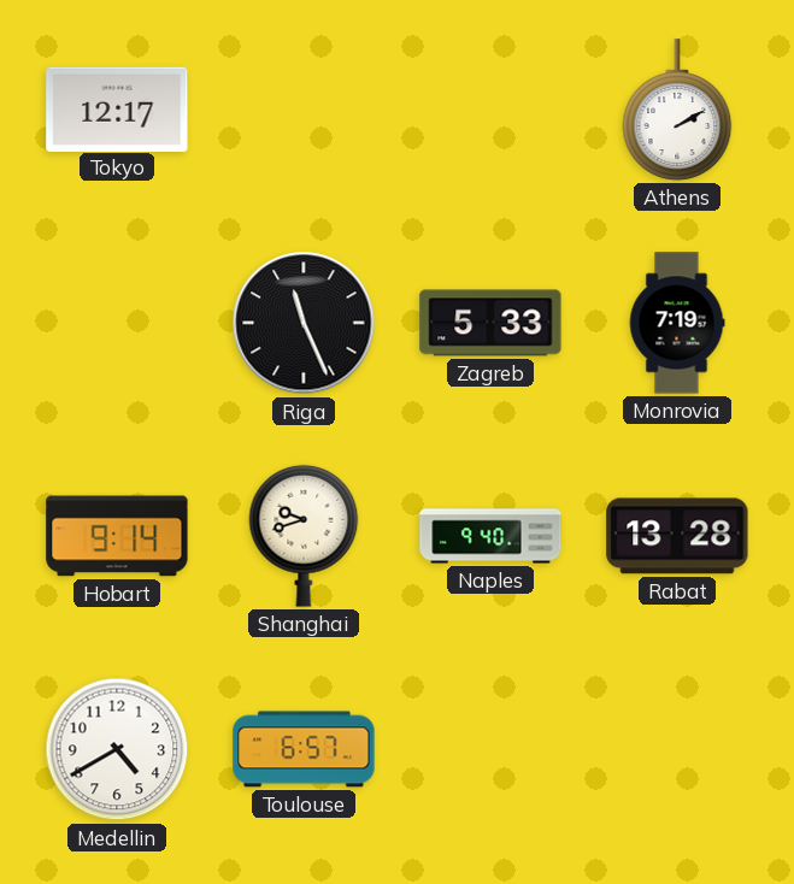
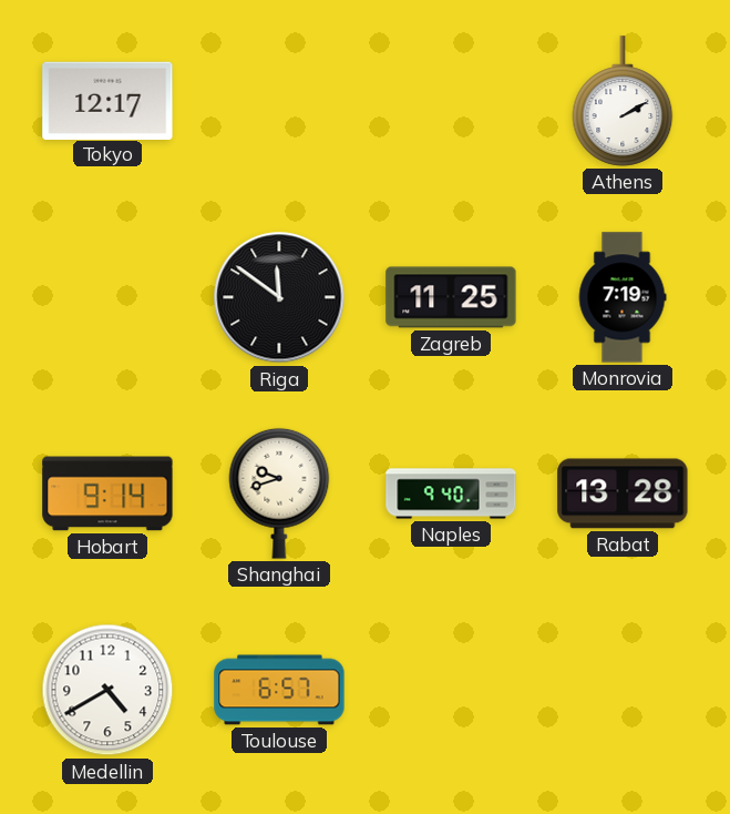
Riga: 11:26 -> 11:51
Zagreb: 5:33 -> 11:25
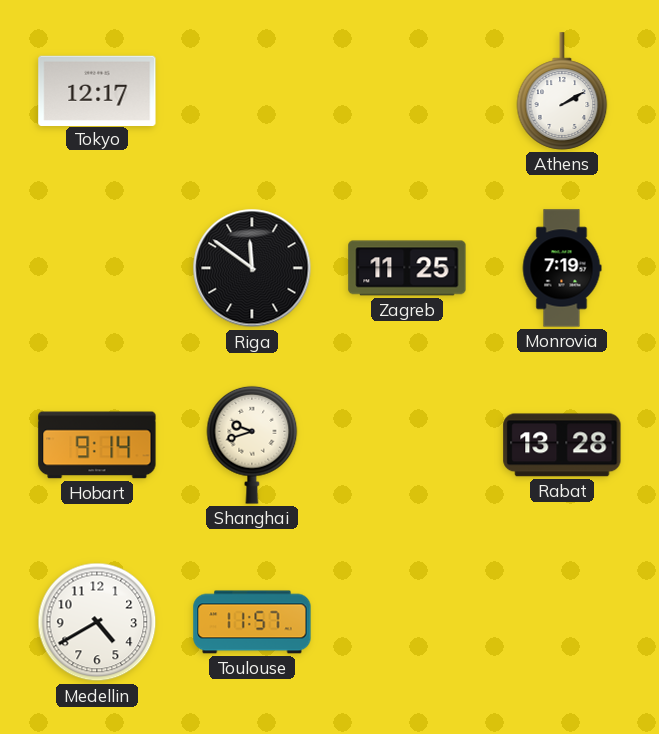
Naples: 9:40 -> none
Toulouse: 6:57 -> 11:57
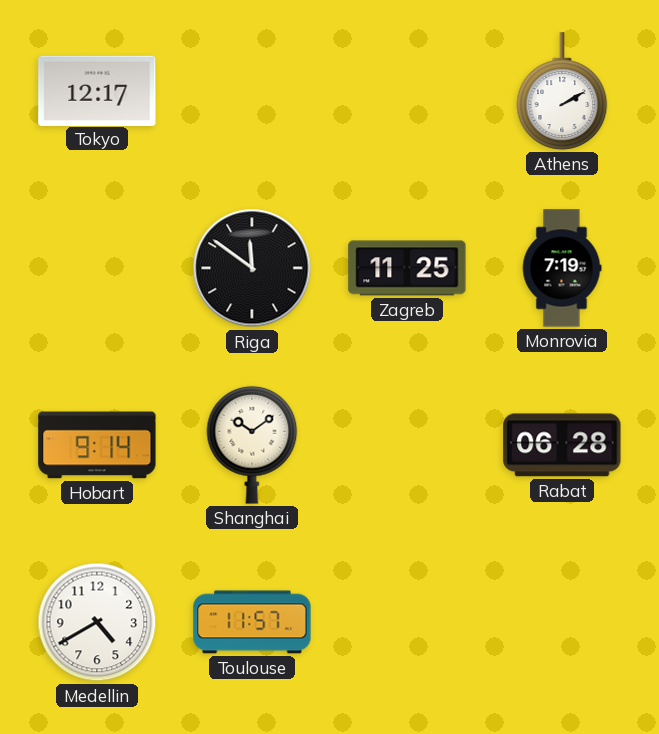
Shanghai: 9:42 -> 10:09
Rabat: 13:28 -> 06:28
